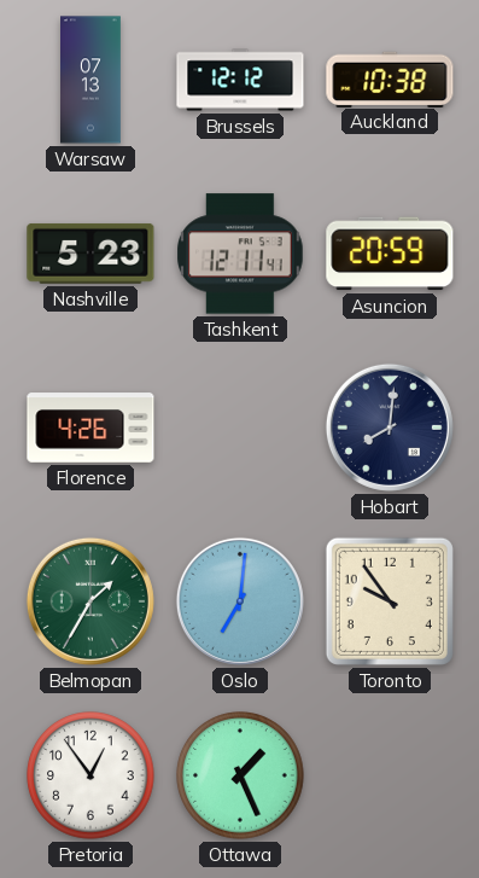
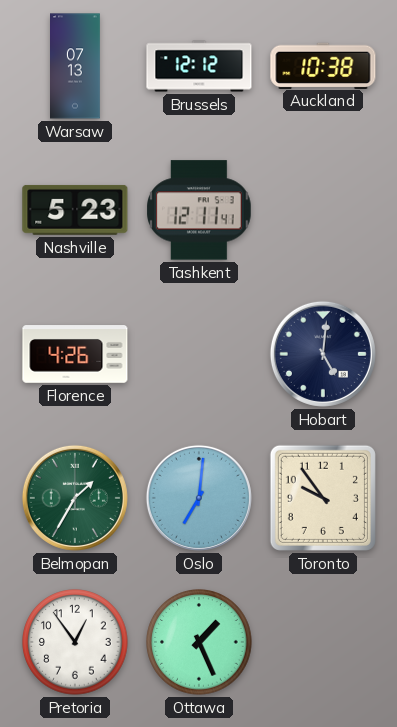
Asuncion: 20:59 -> none
Hobart: 8:01 -> 5:01
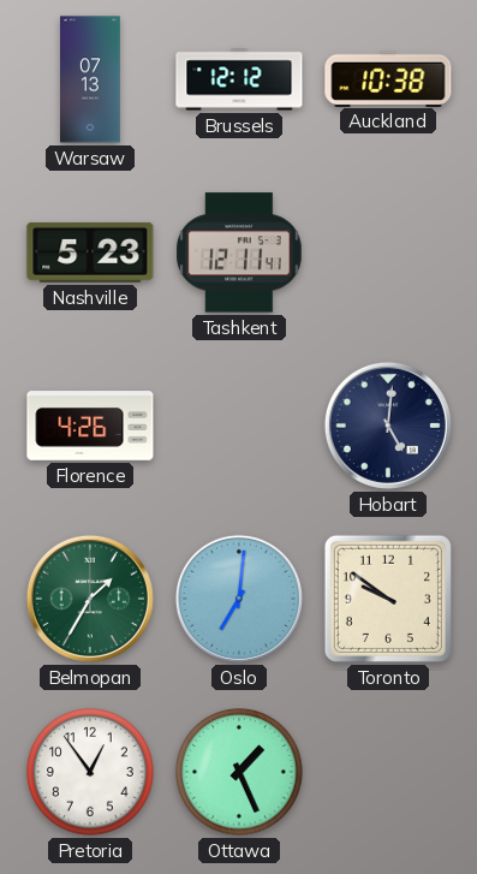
Toronto: 9:54 -> 9:51
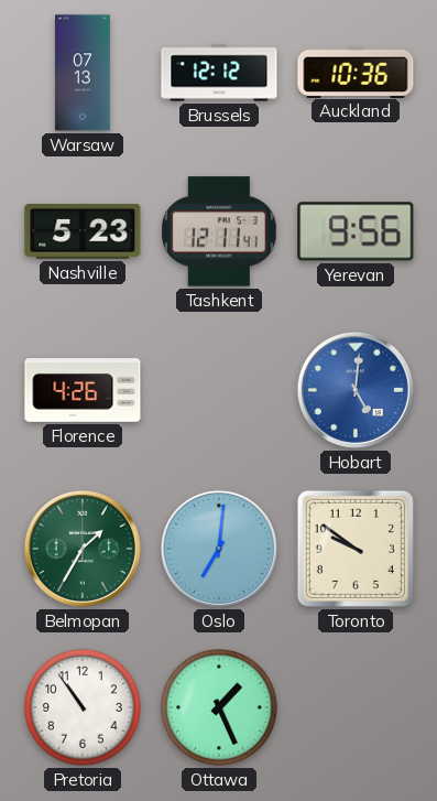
Auckland: 10:38 -> 10:36
Yerevan: none -> 9:56
Hobart dial: navy -> blue
Pretoria: 12:54 -> 10:54
